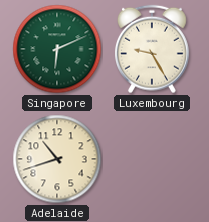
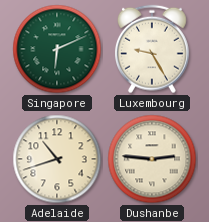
Dushanbe: none -> 2:46
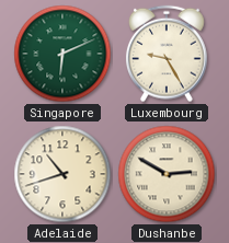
Dushanbe: 2:46 -> 2:50
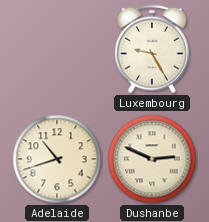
Singapore: 6:11 -> none
Dushanbe: 2:50 -> 2:49
